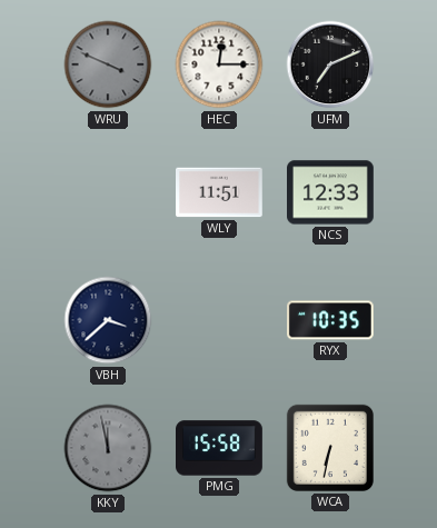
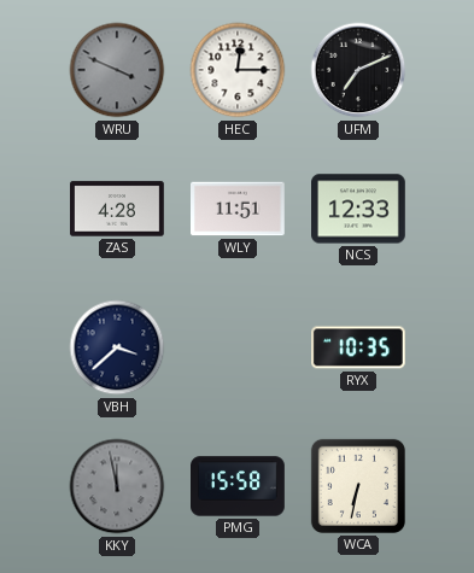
ZAS: none -> 4:28
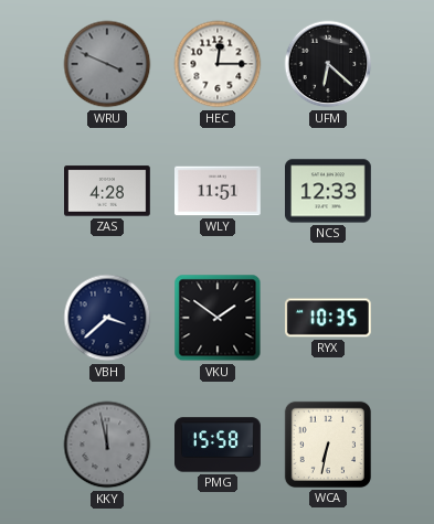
UFM: 7:11 -> 6:22
VKU: none -> 1:51
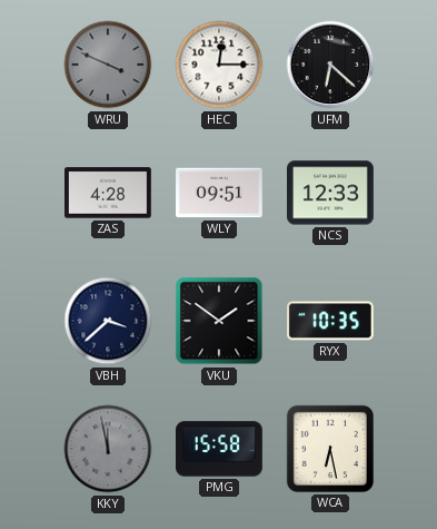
WLY: 11:51 -> 09:51
WCA: 6:32 -> 6:28
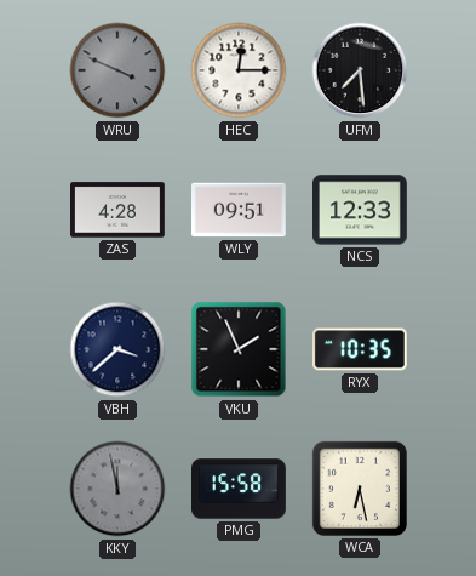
UFM: 6:22 -> 7:29
VKU: 1:51 -> 1:56
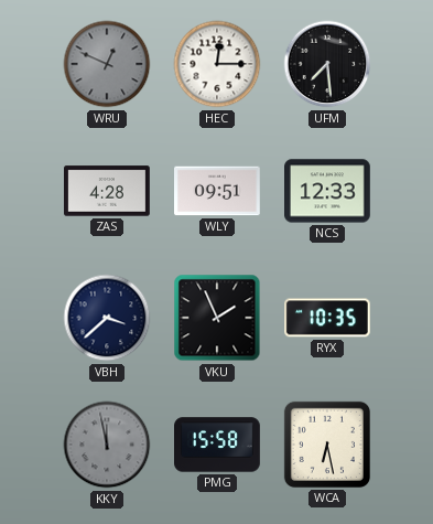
WRU: 3:49 -> 12:49
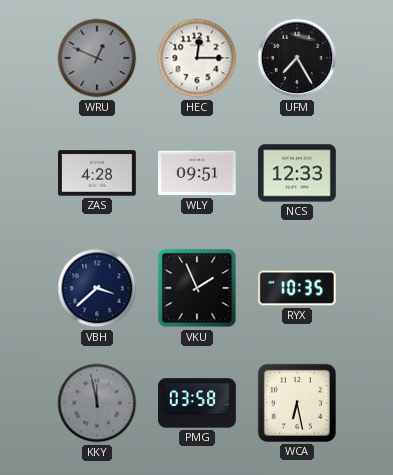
UFM: 7:29 -> 7:25
PMG: 15:58 -> 03:58
